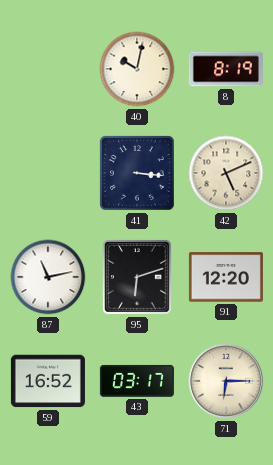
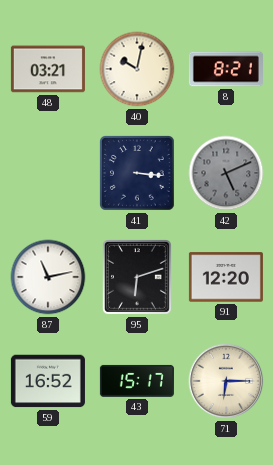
48: none -> 03:21
8: 8:19 -> 8:21
42 dial: cream -> grey
43: 03:17 -> 15:17
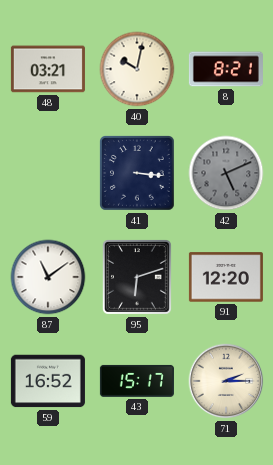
87: 11:13 -> 11:09
71: 6:15 -> 2:15
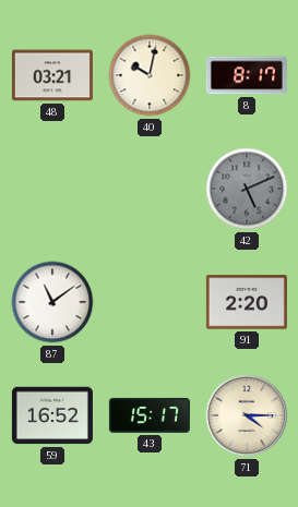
8: 8:21 -> 8:17
41: 3:16 -> none
95: 6:12 -> none
91: 12:20 -> 2:20
71: 2:15 -> 4:15
